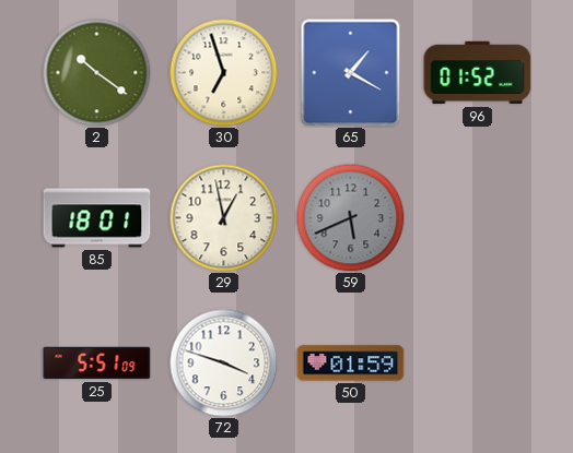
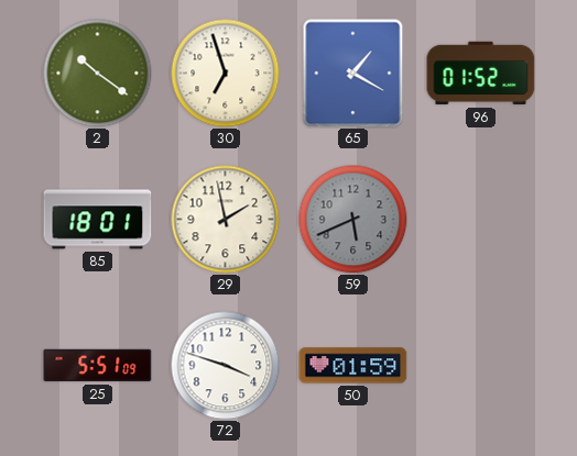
29: 12:58 -> 1:58
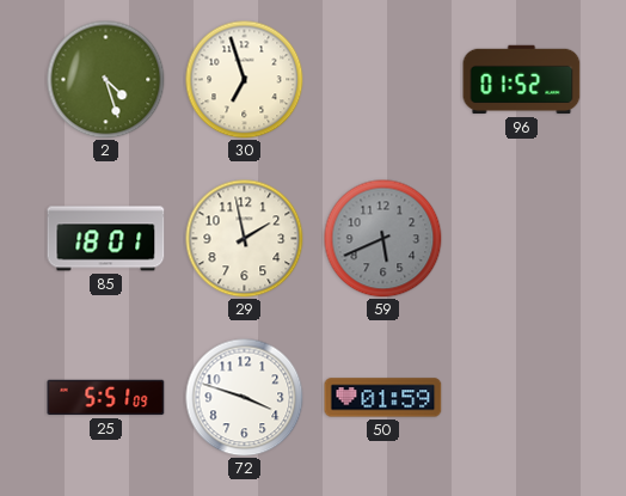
2: 10:21 -> 4:27
65: 1:20 -> none
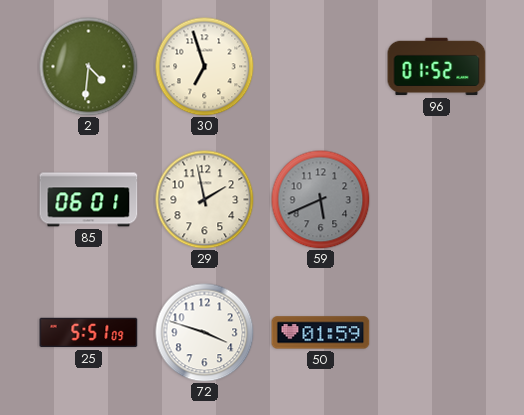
2: 4:27 -> 4:31
85: 18:01 -> 06:01
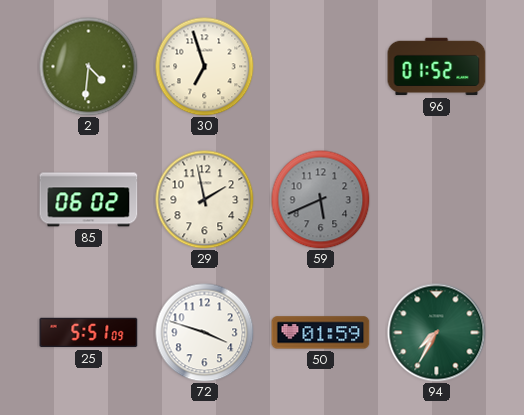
85: 06:01 -> 06:02
94: none -> 7:35
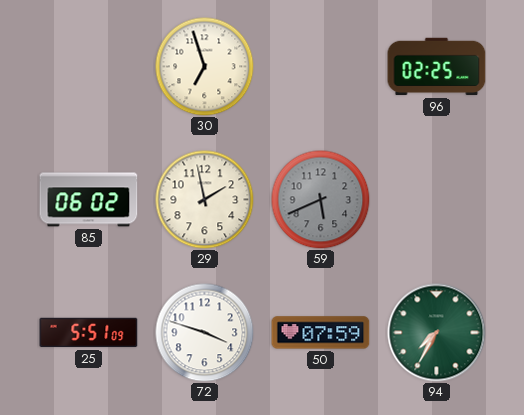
2: 4:31 -> none
96: 01:52 -> 02:25
50: 01:59 -> 07:59
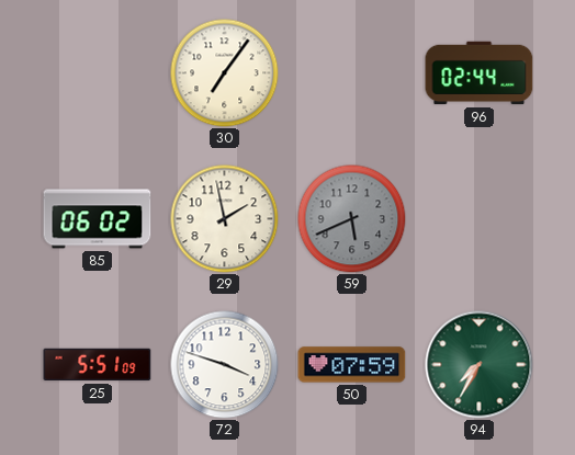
30: 6:57 -> 7:06
96: 02:25 -> 02:44
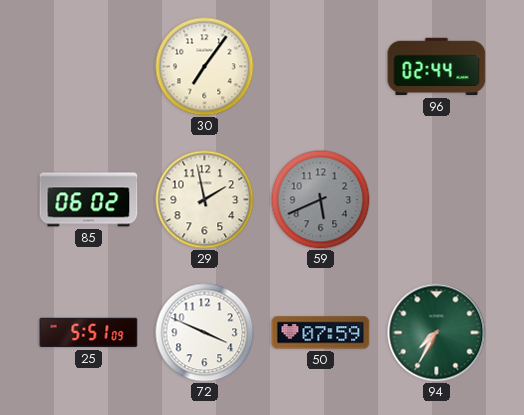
72: 3:48 -> 3:49
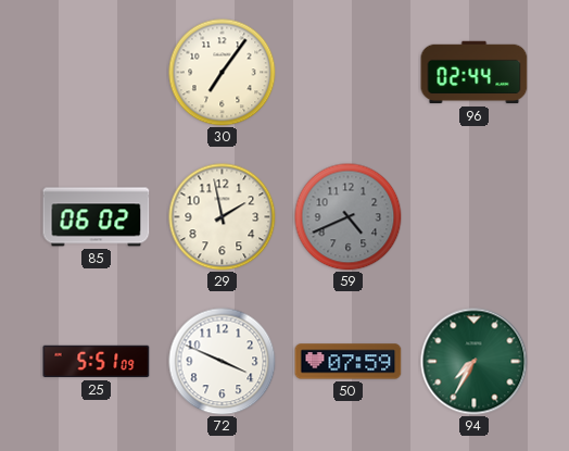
59: 5:41 -> 4:41
